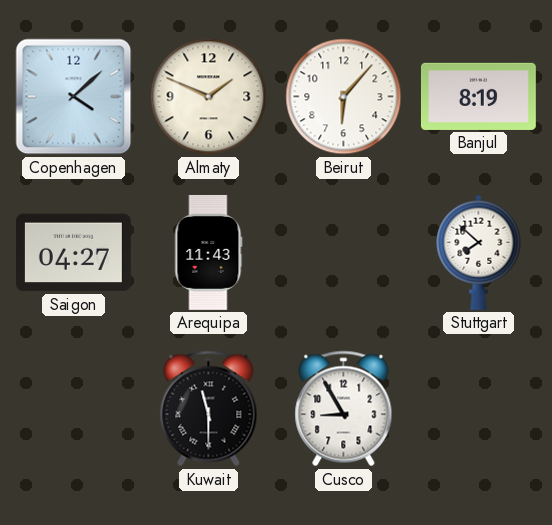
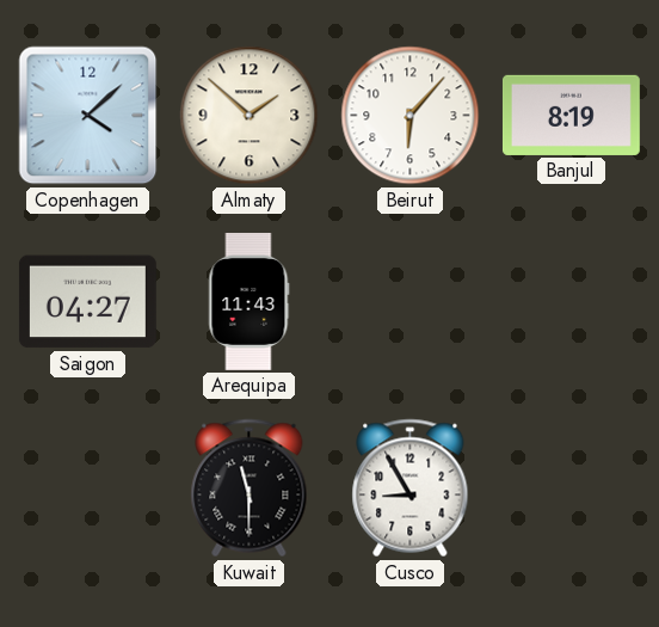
Almaty: 1:49 -> 1:52
Stuttgart: 7:52 -> none
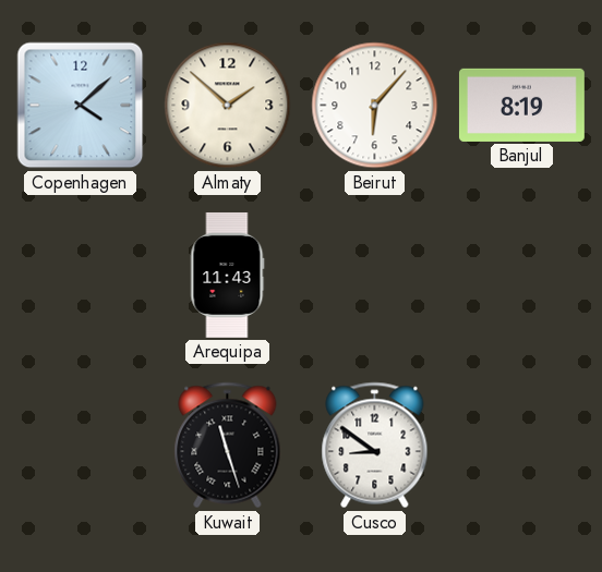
Saigon: 04:27 -> none
Kuwait: 11:30 -> 11:27
Cusco: 8:55 -> 8:51
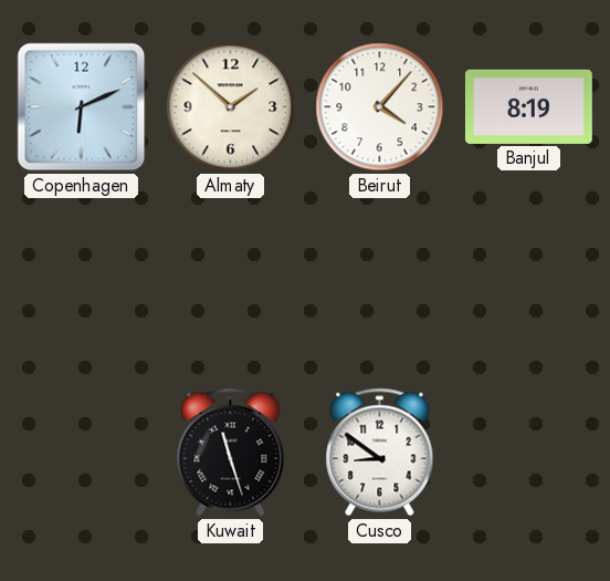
Copenhagen: 4:08 -> 6:11
Beirut: 6:07 -> 4:07
Arequipa: 11:43 -> none
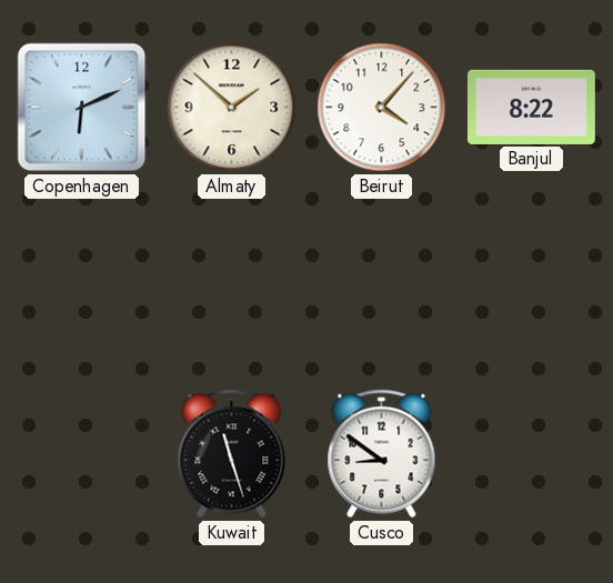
Banjul: 8:19 -> 8:22
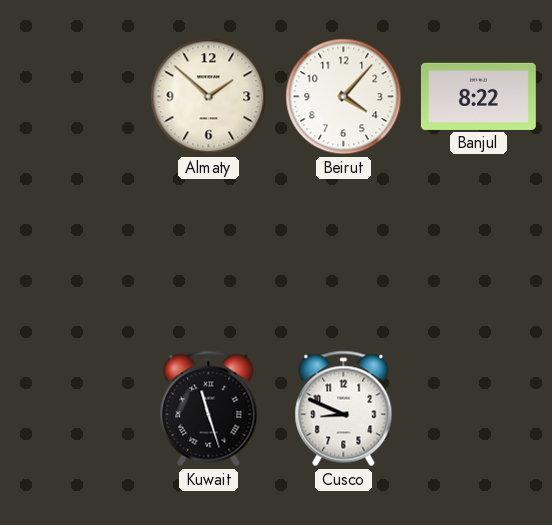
Copenhagen: 6:11 -> none
Cusco: 8:51 -> 8:49
